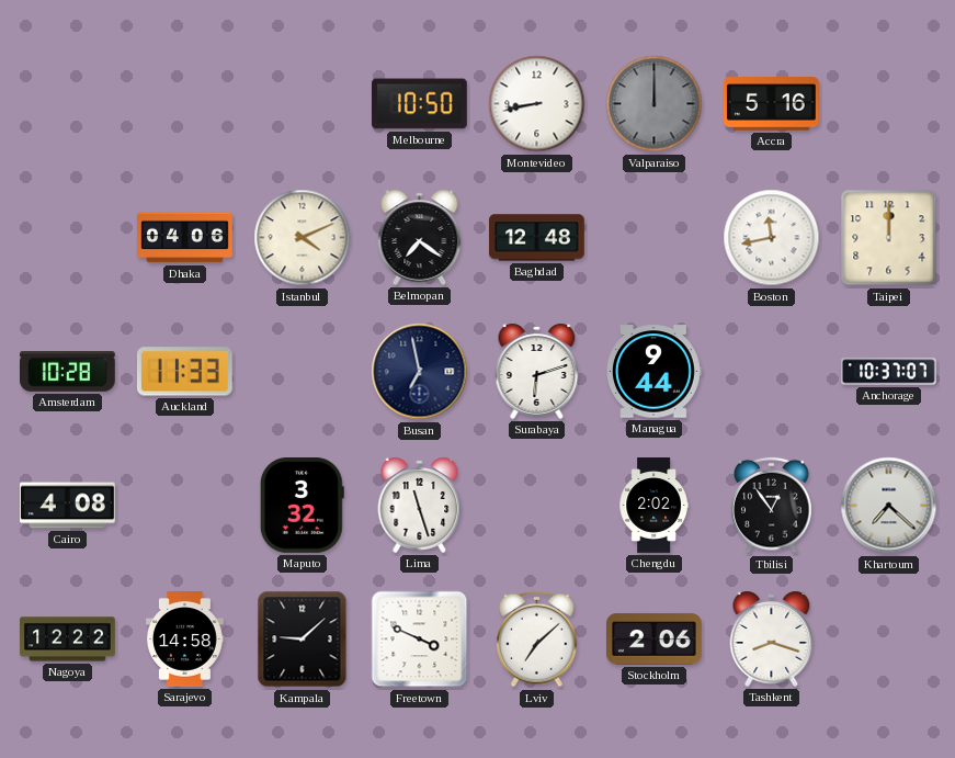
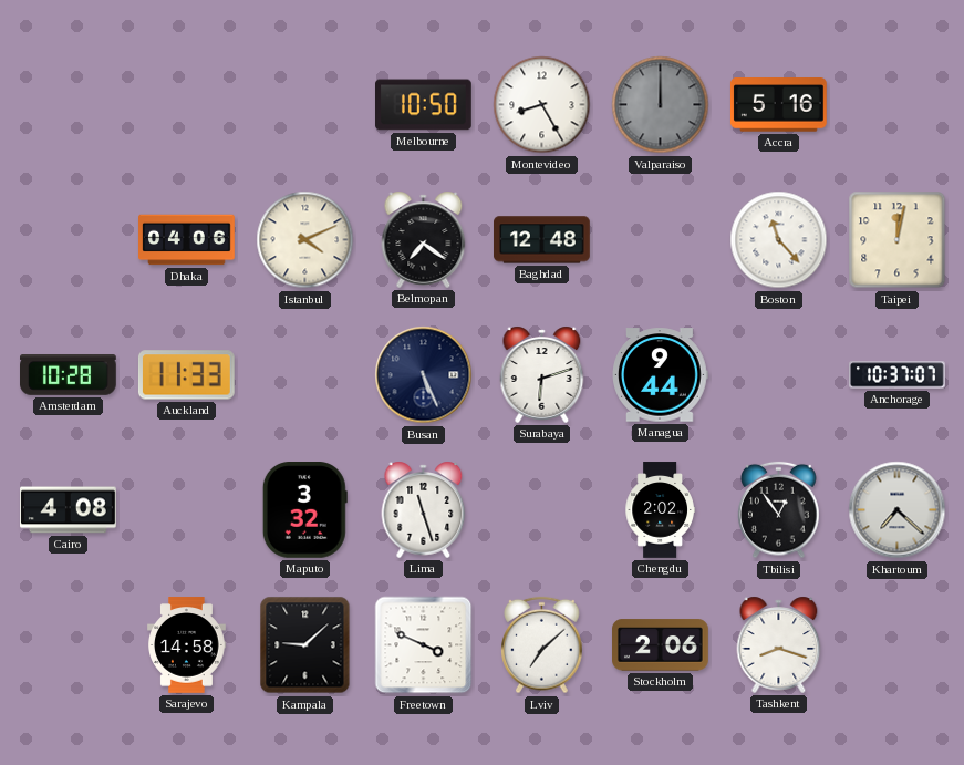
Montevideo: 8:43 -> 8:25
Boston: 11:43 -> 11:23
Taipei: 12:00 -> 12:02
Busan: 6:58 -> 5:26
Nagoya: 12:22 -> none
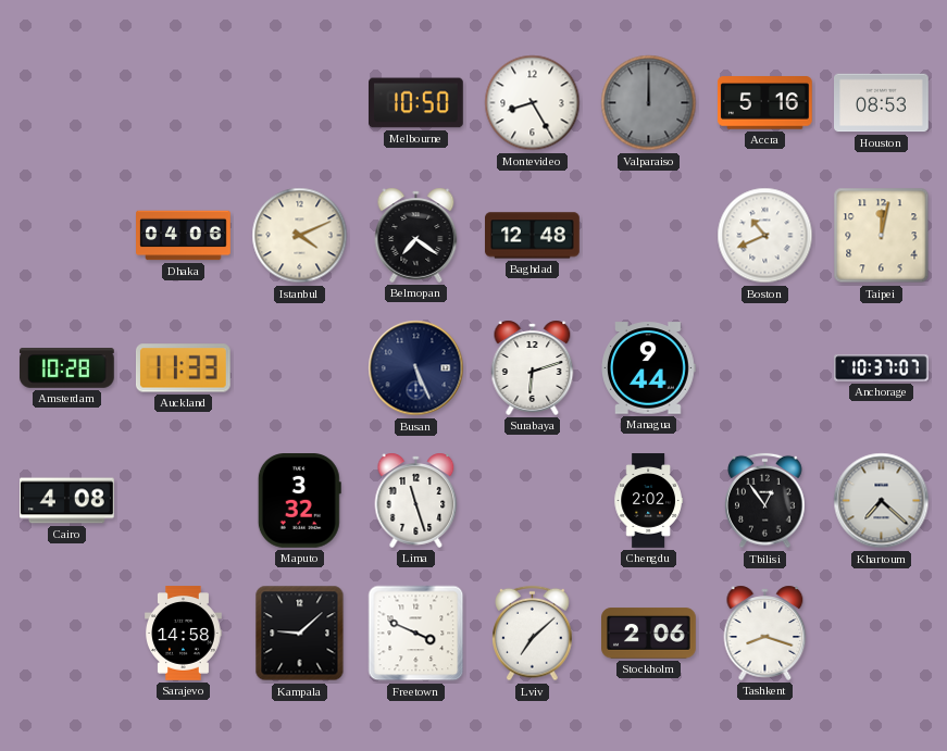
Houston: none -> 08:53
Boston: 11:23 -> 10:41
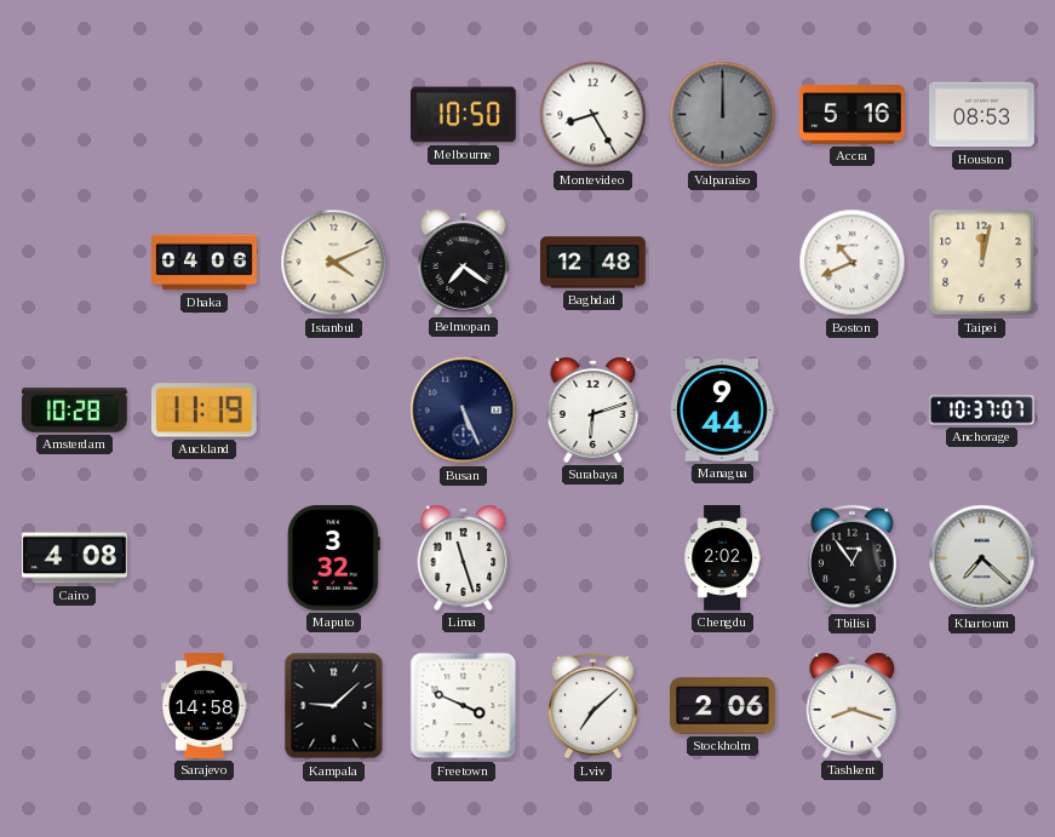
Auckland: 11:33 -> 11:19
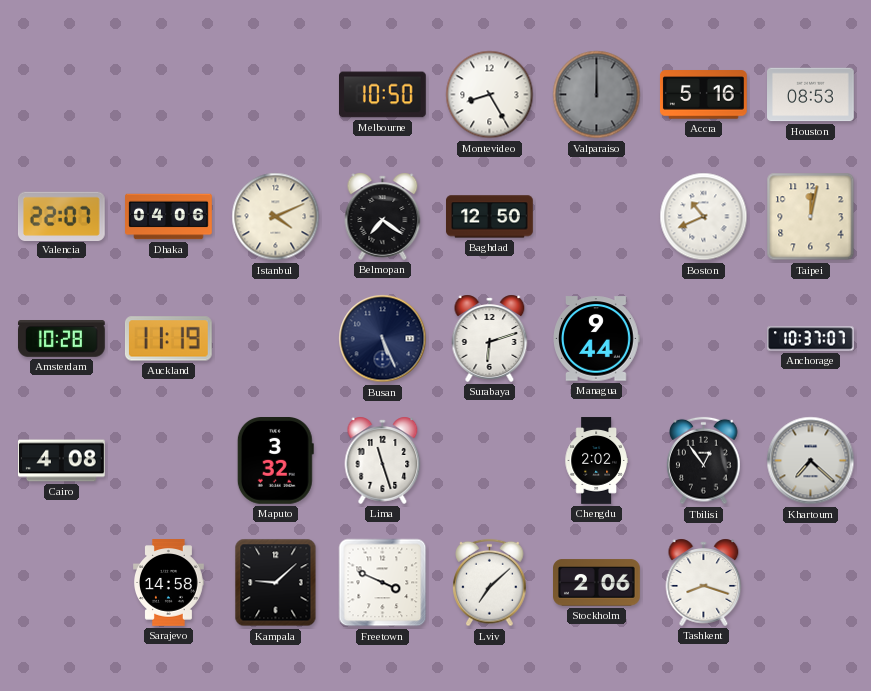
Valencia: none -> 22:07
Baghdad: 12:48 -> 12:50
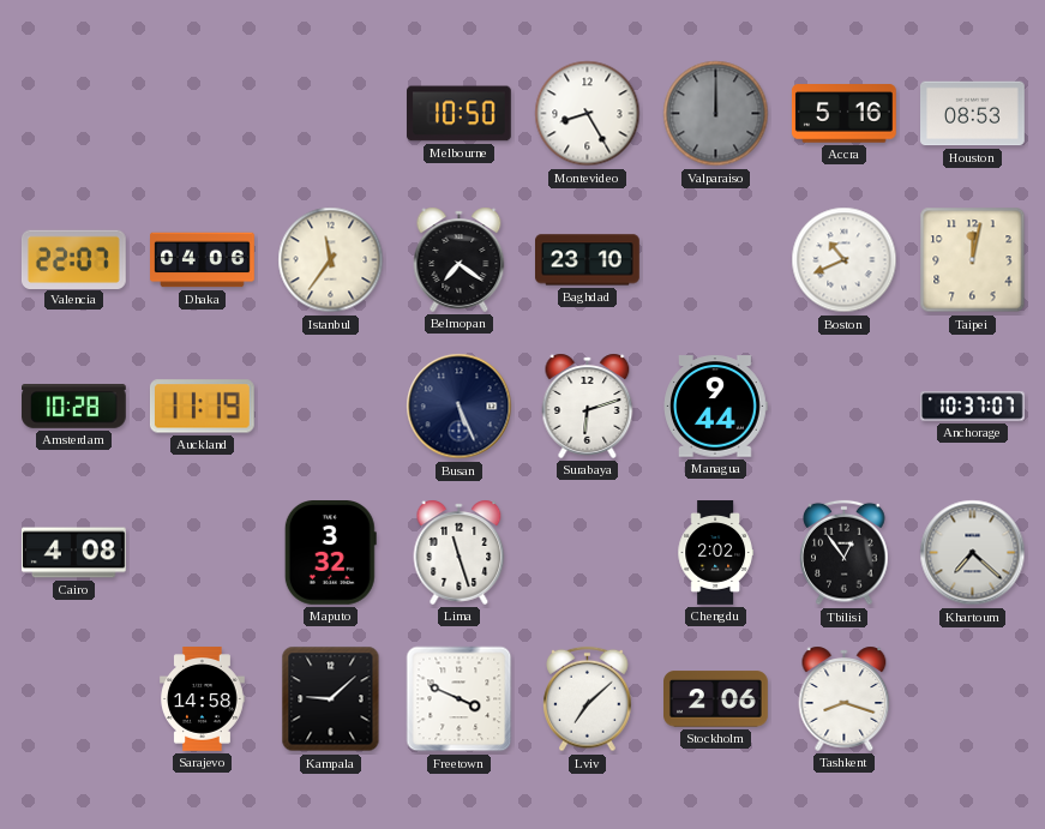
Istanbul: 4:11 -> 11:36
Baghdad: 12:50 -> 23:10
